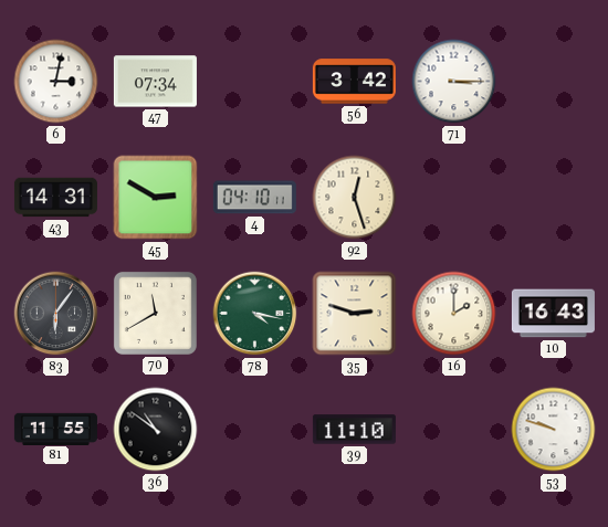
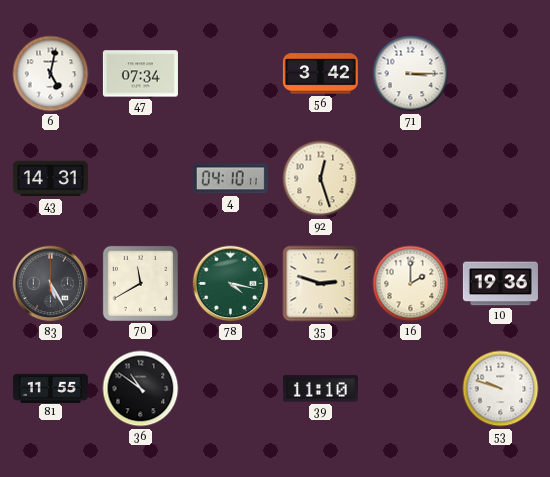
6: 3:02 -> 5:02
45: 2:50 -> none
83: 6:06 -> 5:25
10: 16:43 -> 19:36
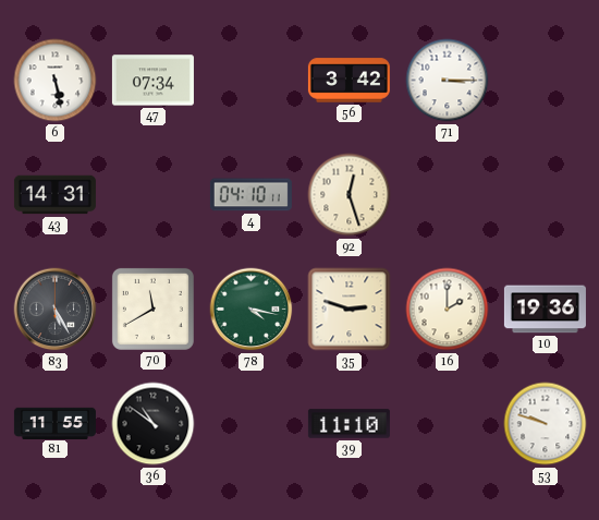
6: 5:02 -> 5:28
